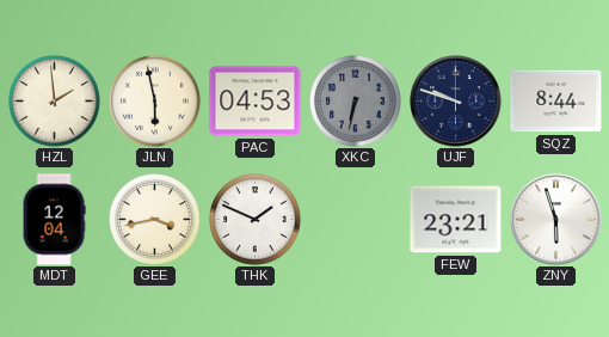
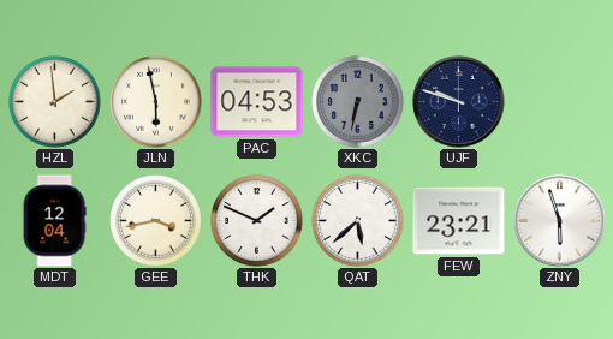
SQZ: 8:44 -> none
QAT: none -> 5:38
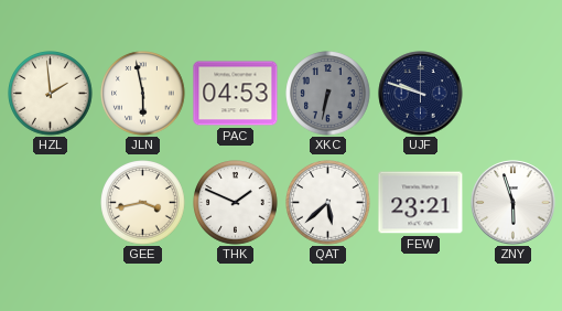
MDT: 12:04 -> none
